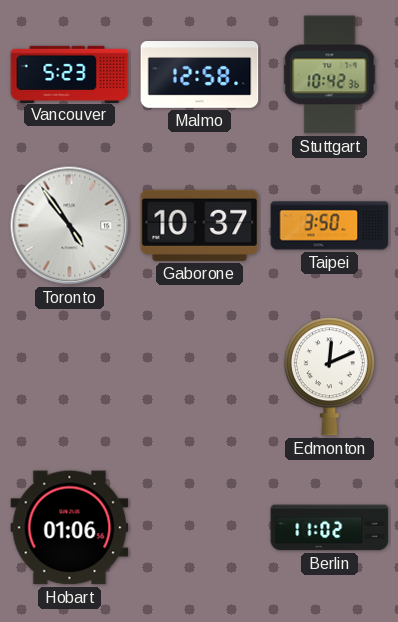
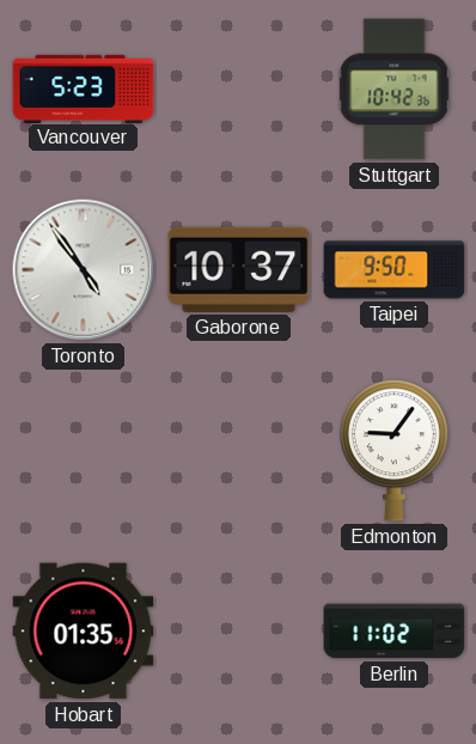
Malmo: 12:58 -> none
Taipei: 3:50 -> 9:50
Edmonton: 12:11 -> 9:06
Hobart: 01:06 -> 01:35
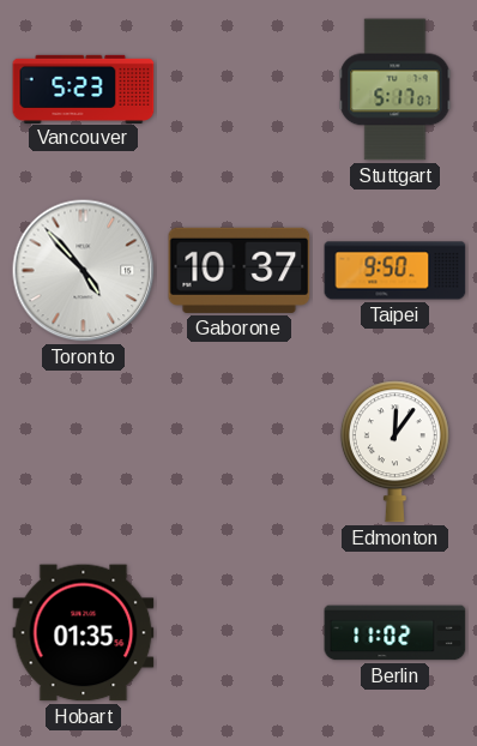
Stuttgart: 10:42 -> 5:17
Toronto: 4:54 -> 4:53
Edmonton: 9:06 -> 12:06
